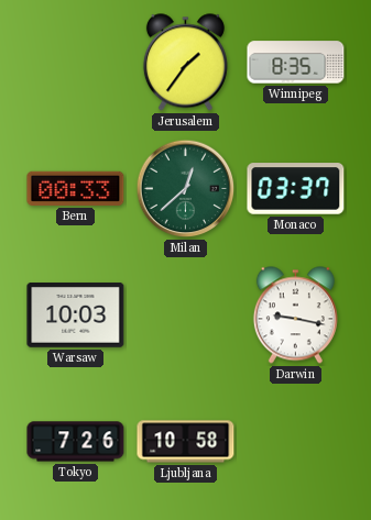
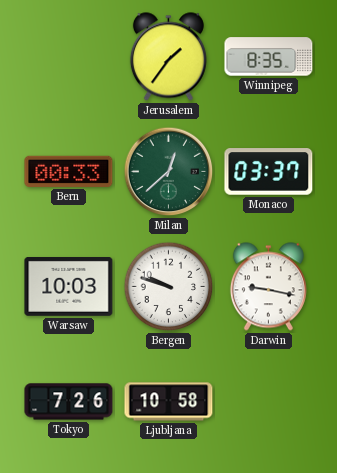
Bergen: none -> 9:48
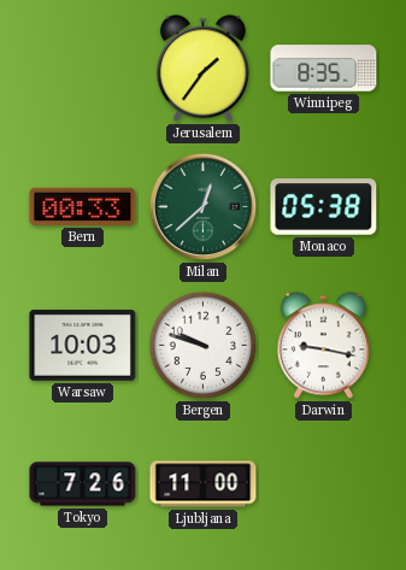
Monaco: 03:37 -> 05:38
Ljubljana: 10:58 -> 11:00
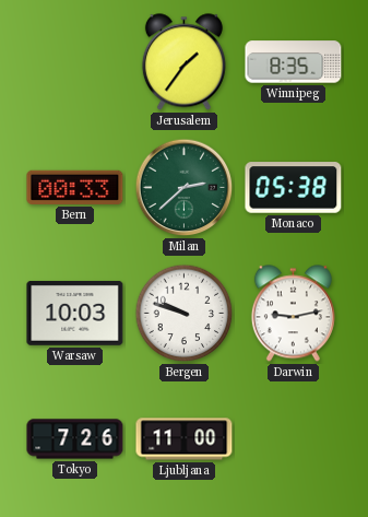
Milan: 12:38 -> 2:38
Darwin: 9:17 -> 9:13
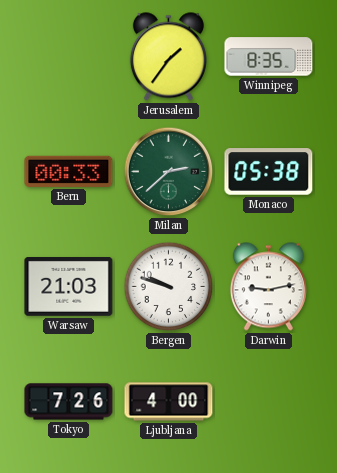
Warsaw: 10:03 -> 21:03
Ljubljana: 11:00 -> 4:00
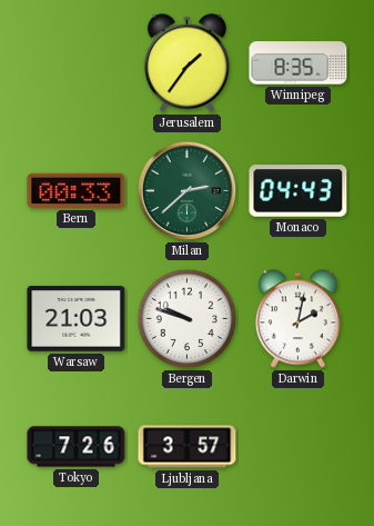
Monaco: 05:38 -> 04:43
Darwin: 9:13 -> 2:02
Ljubljana: 4:00 -> 3:57
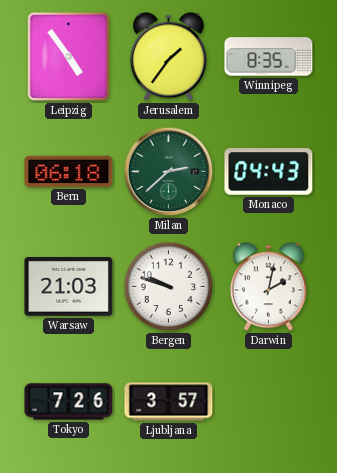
Leipzig: none -> 4:54
Bern: 00:33 -> 06:18
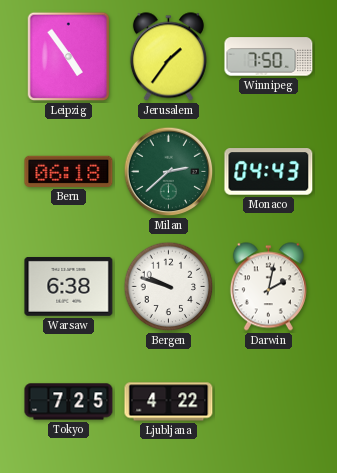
Winnipeg: 8:35 -> 7:50
Warsaw: 21:03 -> 6:38
Tokyo: 7:26 -> 7:25
Ljubljana: 3:57 -> 4:22
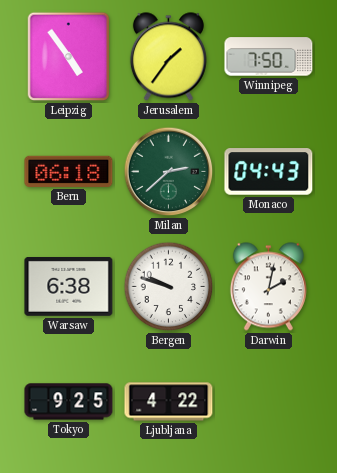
Tokyo: 7:25 -> 9:25
